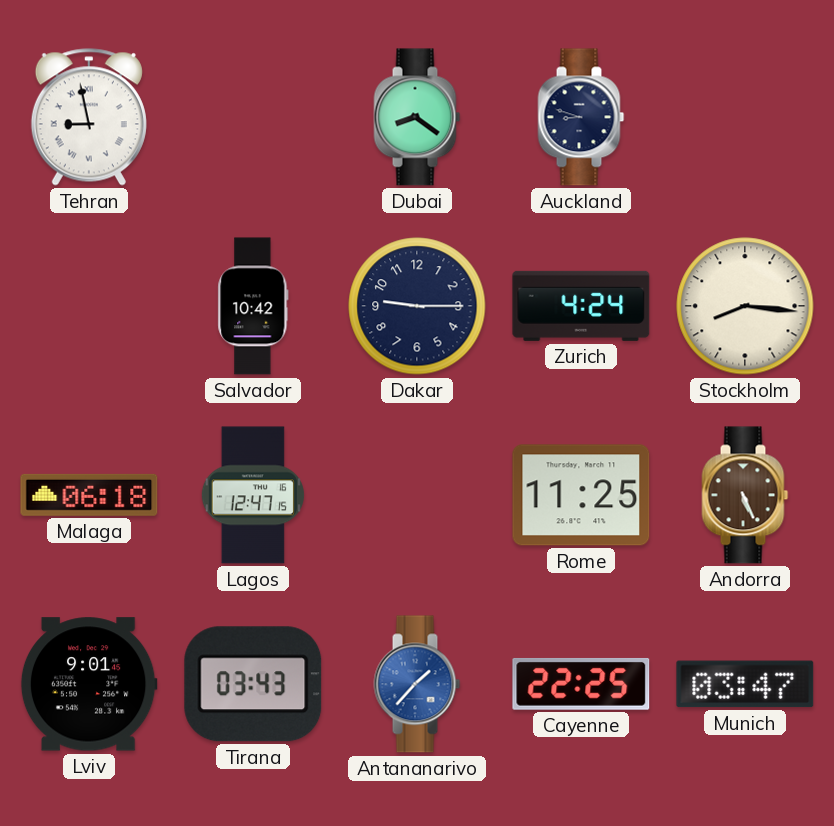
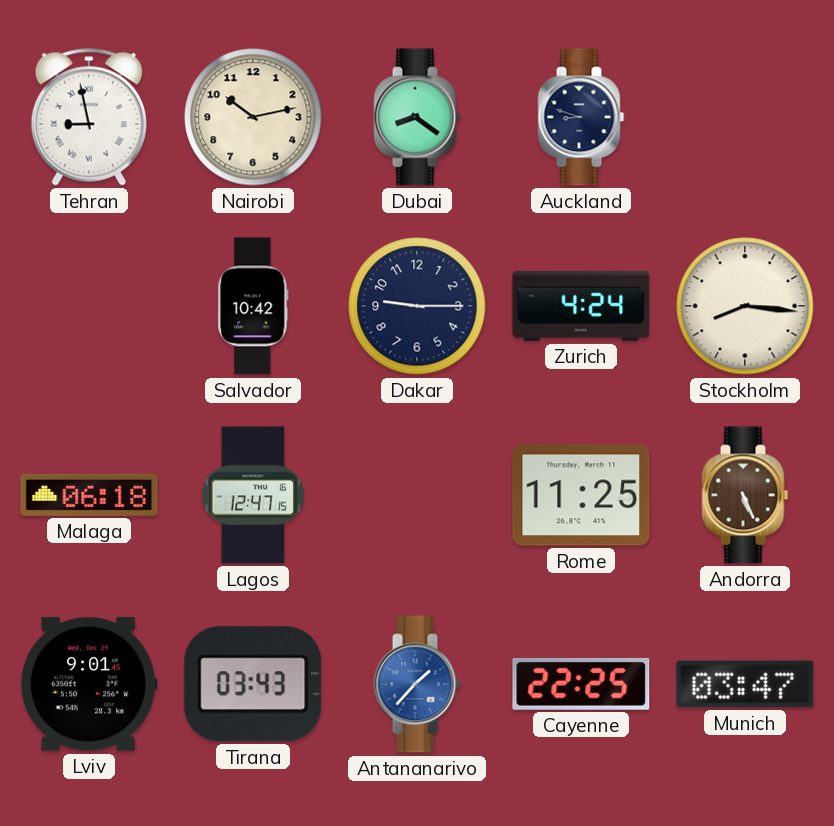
Nairobi: none -> 10:13
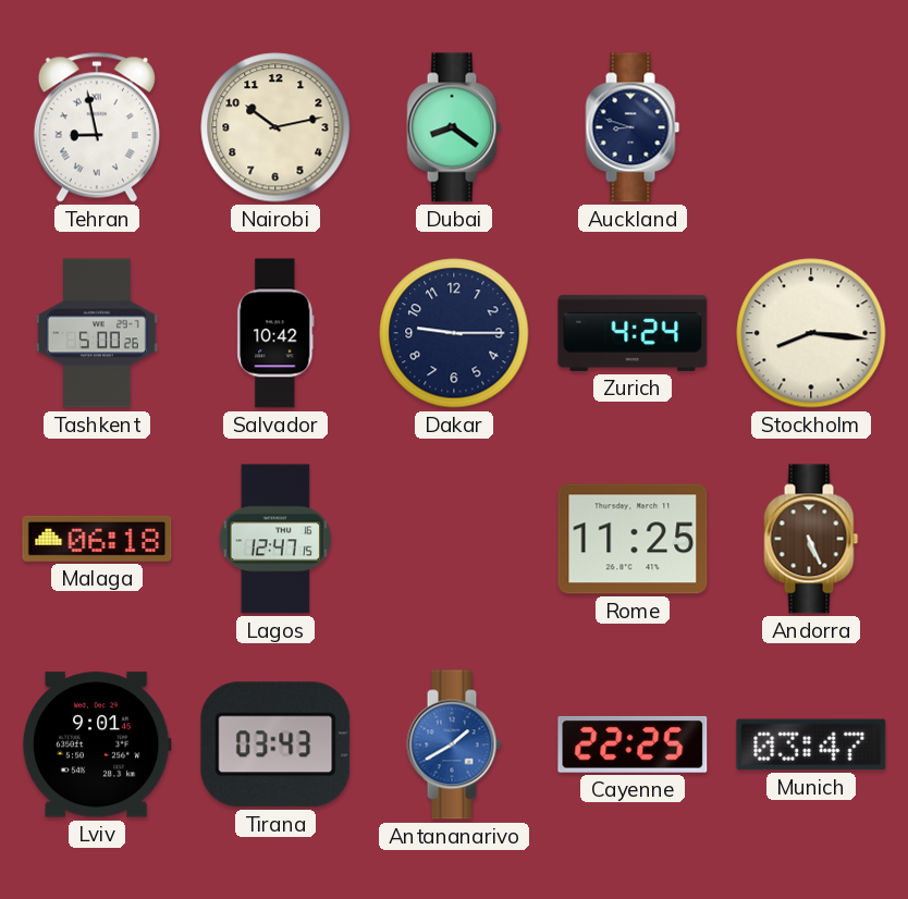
Tashkent: none -> 5:00
Antananarivo: 1:37 -> 1:40
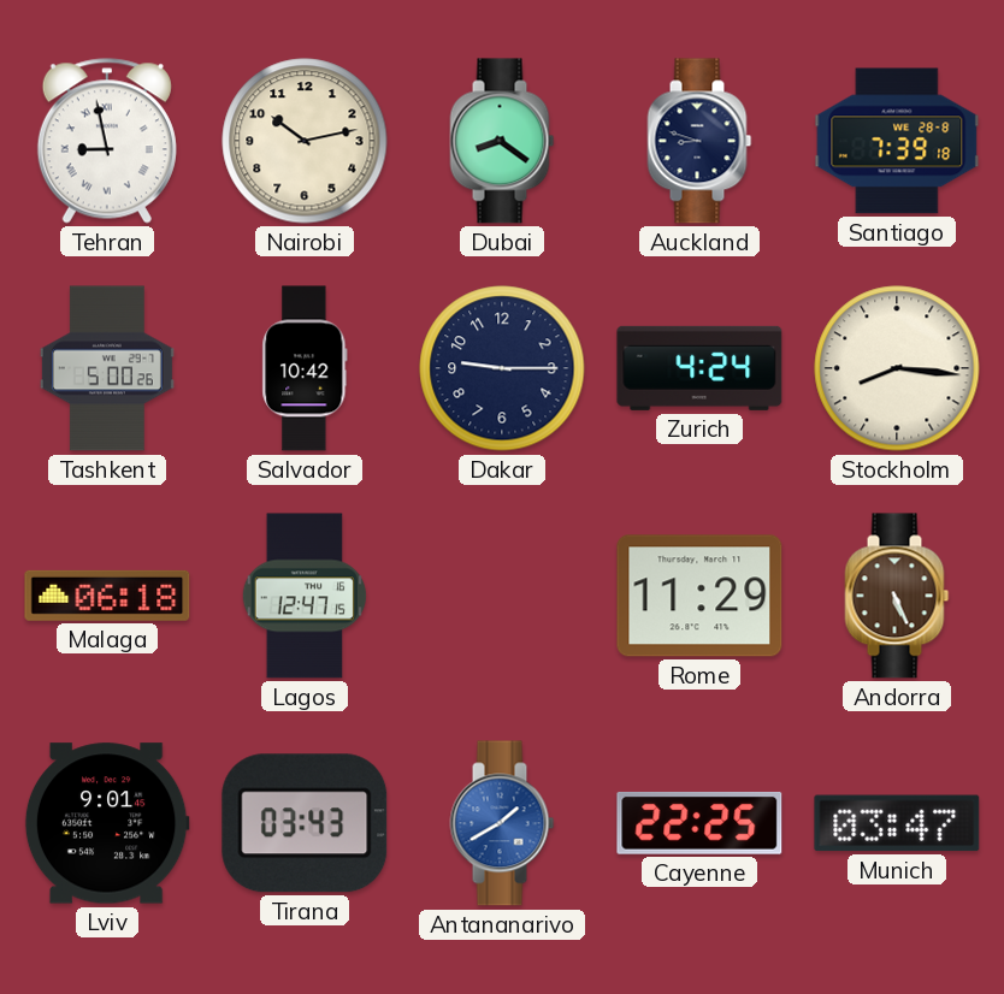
Santiago: none -> 7:39
Rome: 11:25 -> 11:29
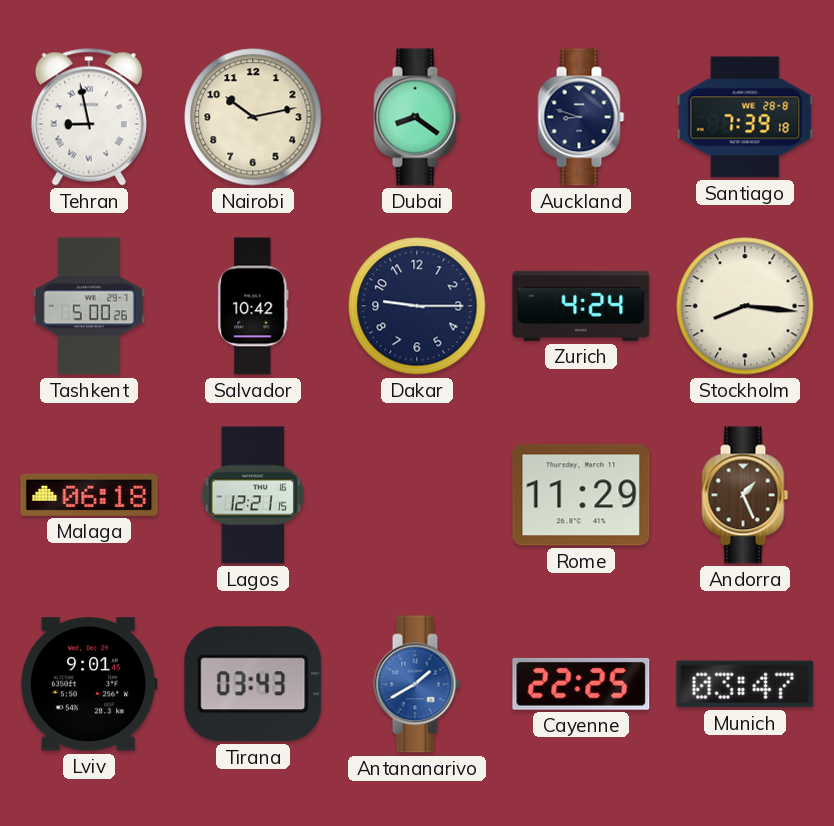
Lagos: 12:47 -> 12:21
Andorra: 5:26 -> 1:26
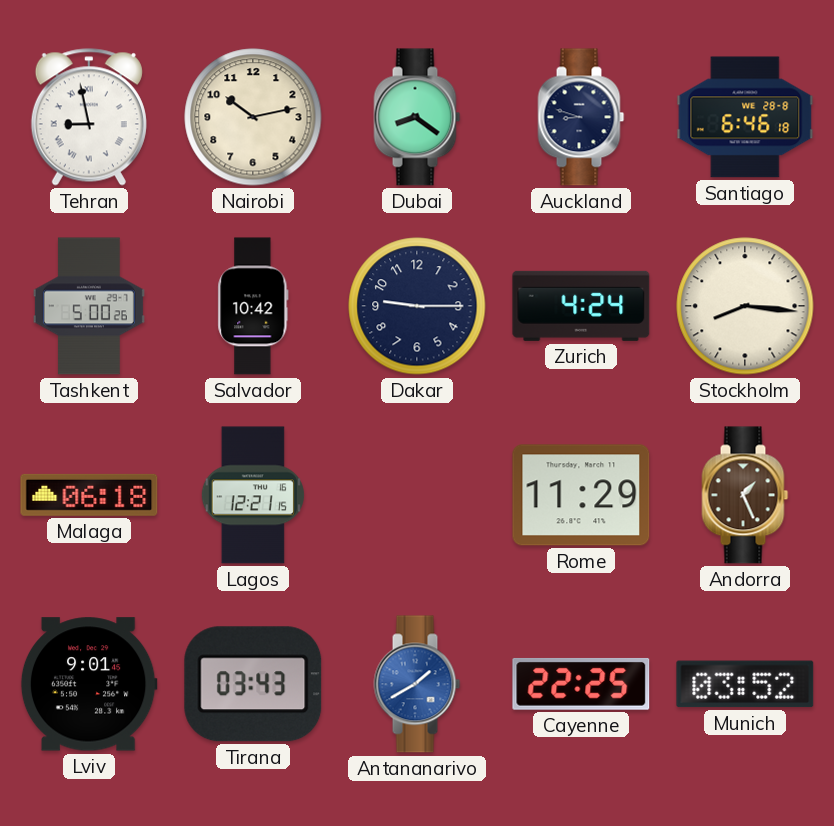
Santiago: 7:39 -> 6:46
Munich: 03:47 -> 03:52
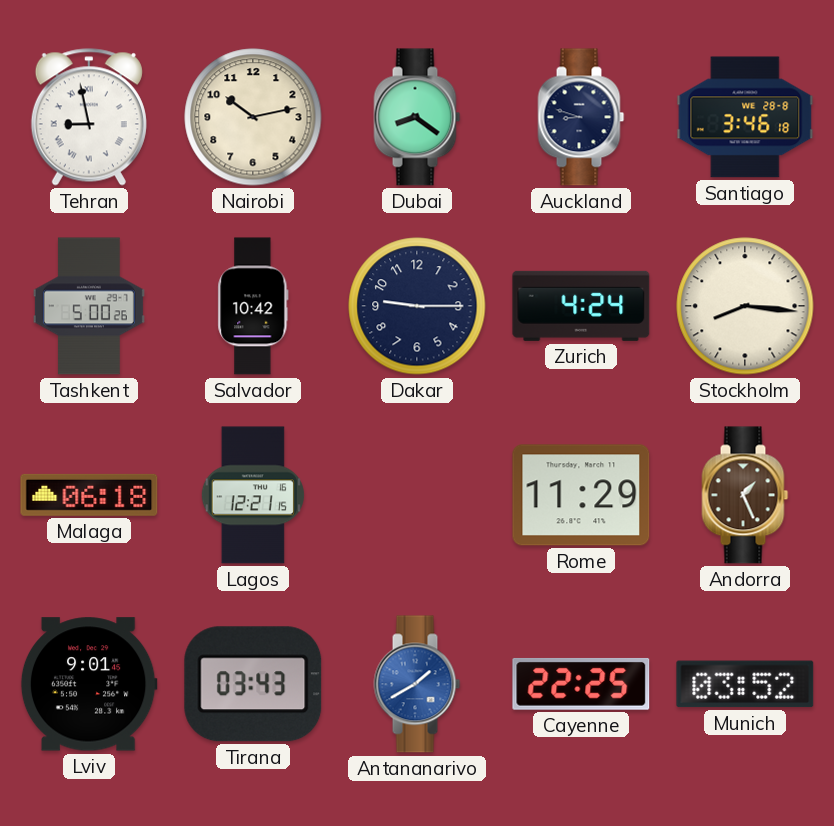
Santiago: 6:46 -> 3:46
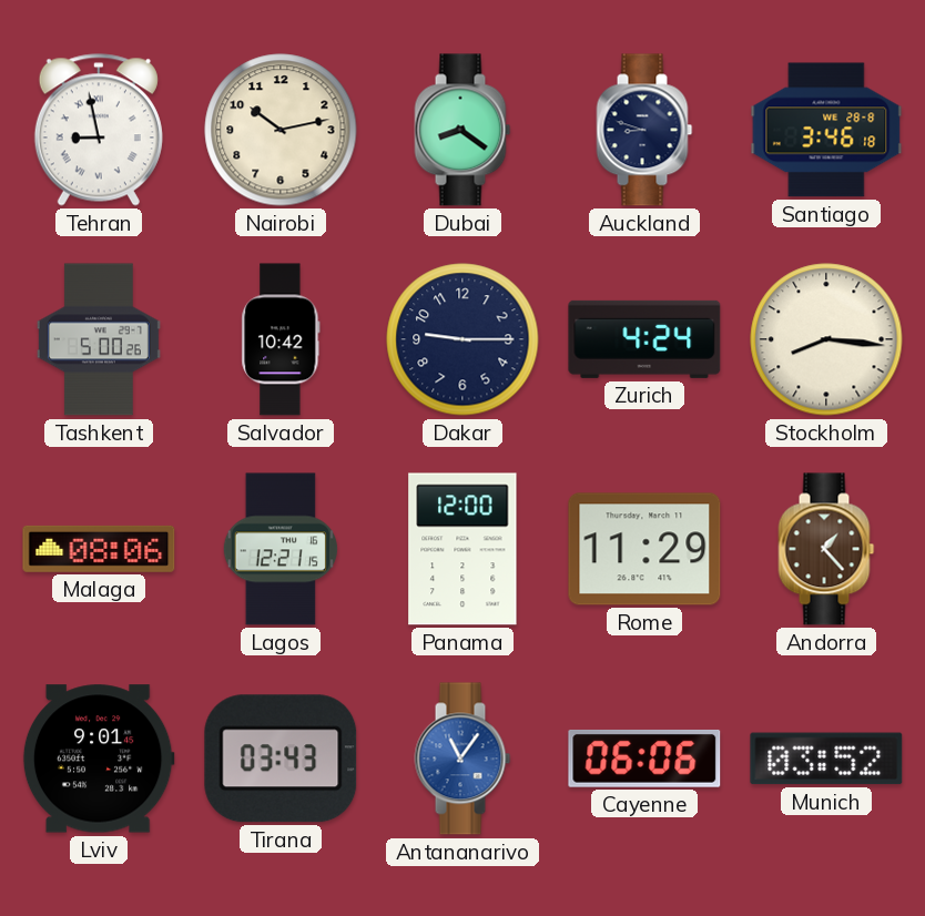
Malaga: 06:18 -> 08:06
Panama: none -> 12:00
Andorra: 1:26 -> 1:23
Antananarivo: 1:40 -> 11:06
Cayenne: 22:25 -> 06:06
